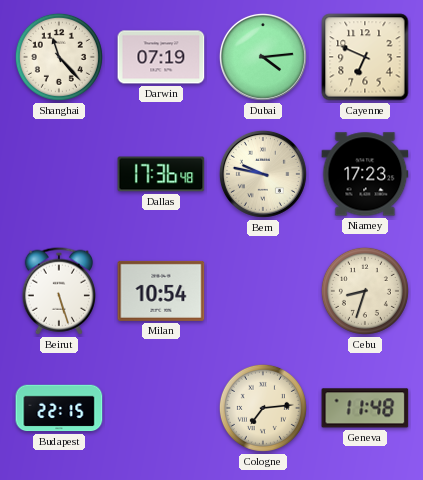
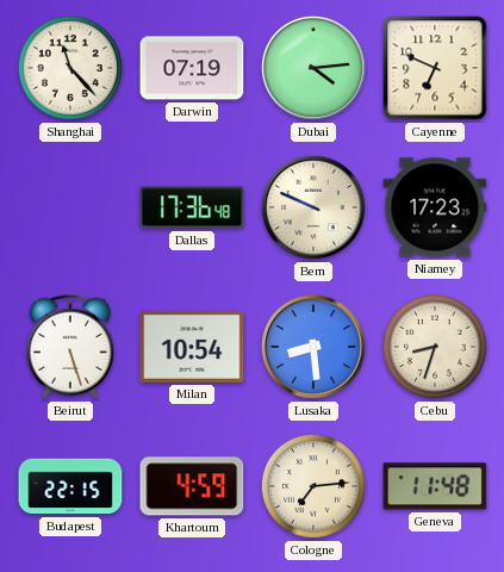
Bern: 9:47 -> 9:49
Lusaka: none -> 8:29
Khartoum: none -> 4:59
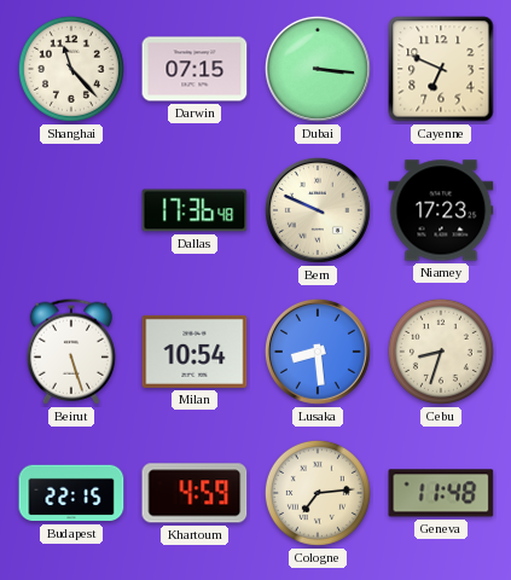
Darwin: 07:19 -> 07:15
Dubai: 4:14 -> 3:16
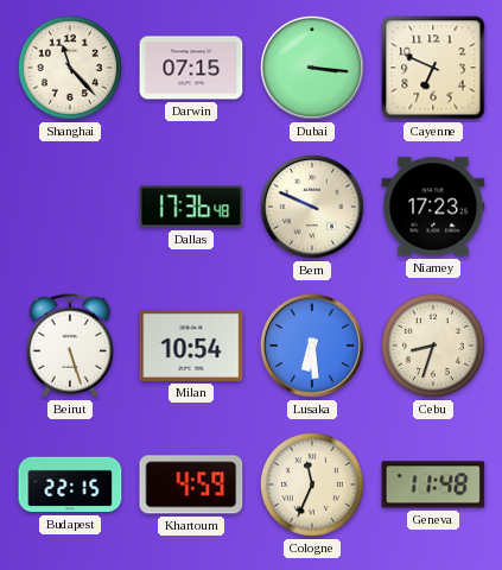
Lusaka: 8:29 -> 6:29
Cologne: 7:14 -> 11:34
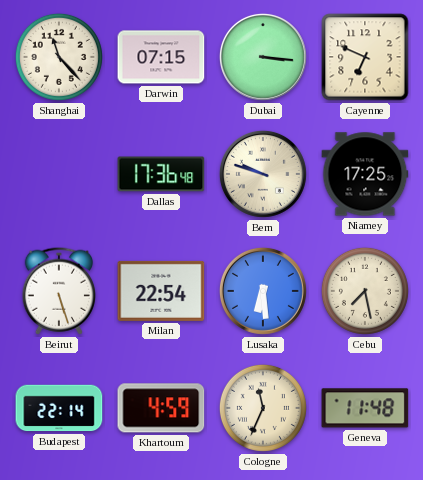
Bern: 9:49 -> 9:48
Niamey: 17:23 -> 17:25
Milan: 10:54 -> 22:54
Cebu: 8:33 -> 7:28
Budapest: 22:15 -> 22:14
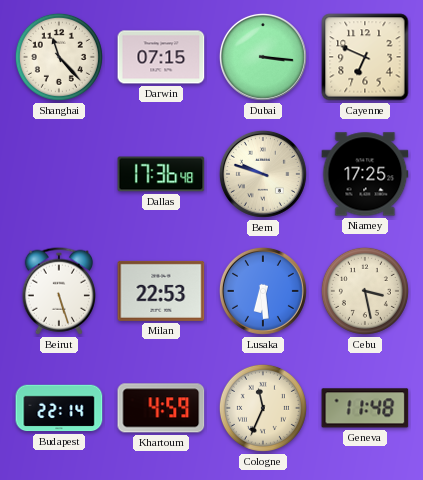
Milan: 22:54 -> 22:53
Cebu: 7:28 -> 3:28
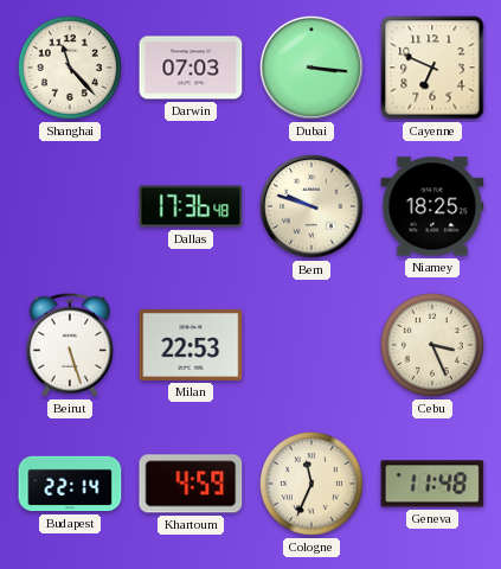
Darwin: 07:15 -> 07:03
Niamey: 17:25 -> 18:25
Lusaka: 6:29 -> none
Cebu: 3:28 -> 3:26
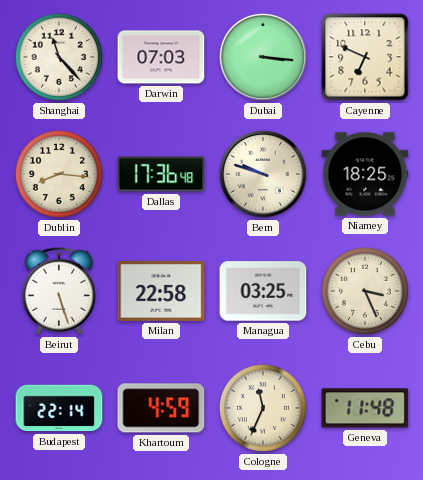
Dublin: none -> 8:16
Milan: 22:53 -> 22:58
Managua: none -> 03:25
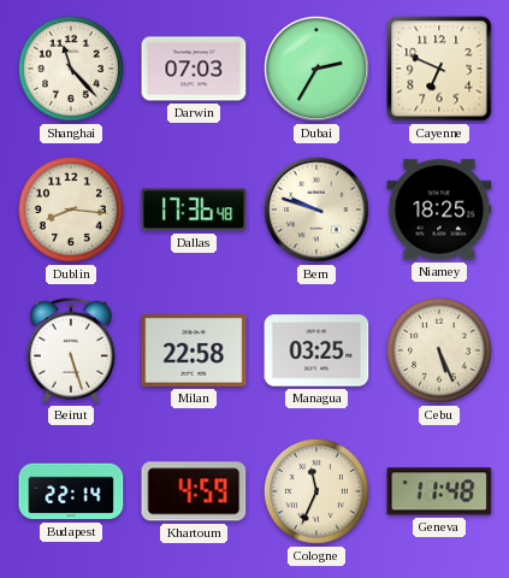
Dubai: 3:16 -> 2:35
Cebu: 3:26 -> 5:26
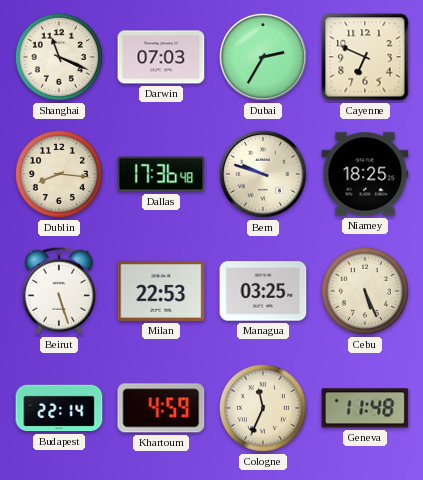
Shanghai: 11:23 -> 11:19
Milan: 22:58 -> 22:53
